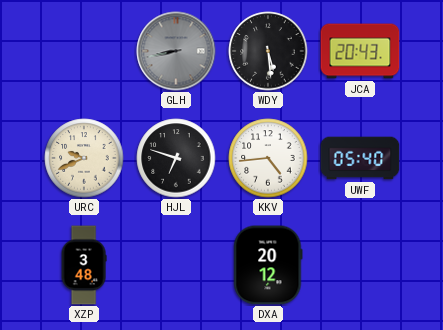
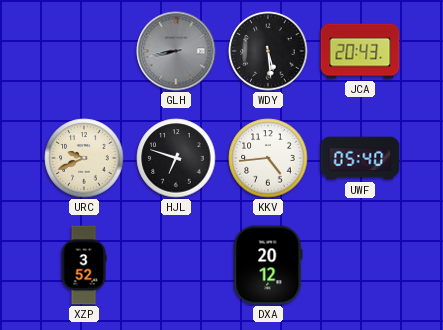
XZP: 3:48 -> 3:52
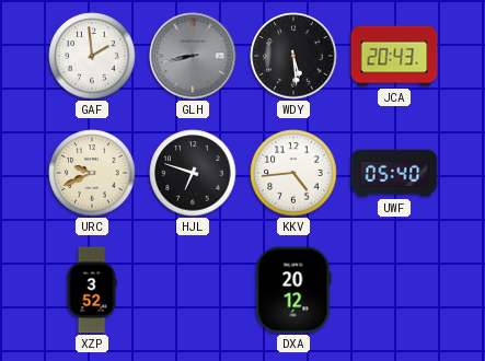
GAF: none -> 1:59
